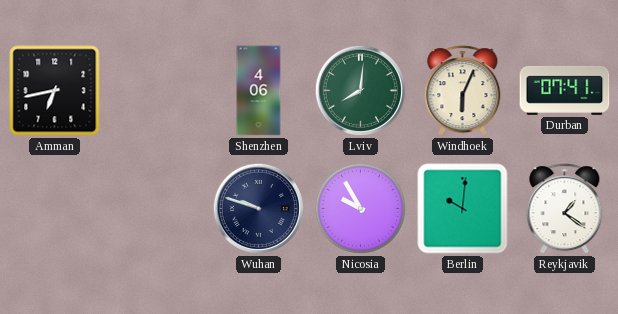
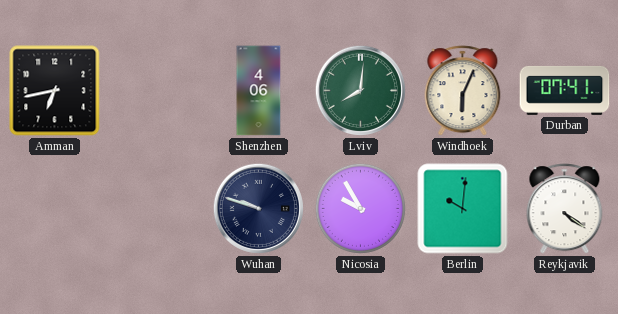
Reykjavik: 1:21 -> 4:21
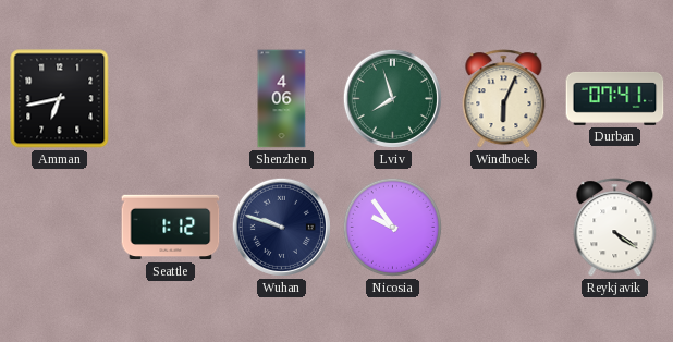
Lviv: 8:01 -> 7:57
Seattle: none -> 1:12
Nicosia: 9:55 -> 9:54
Berlin: 10:01 -> none
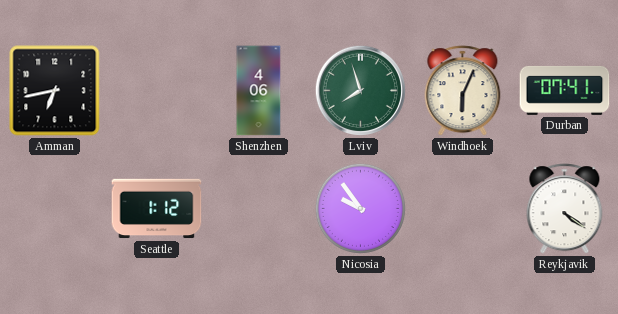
Wuhan: 9:48 -> none
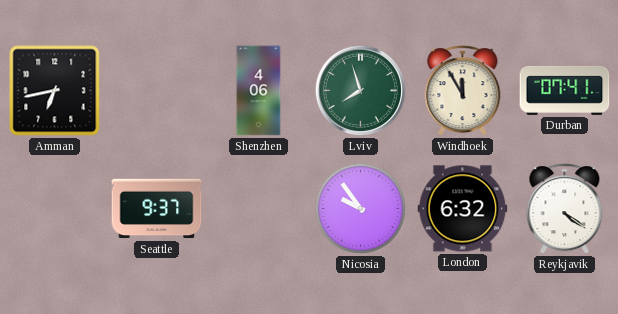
Windhoek: 6:04 -> 11:55
Seattle: 1:12 -> 9:37
London: none -> 6:32
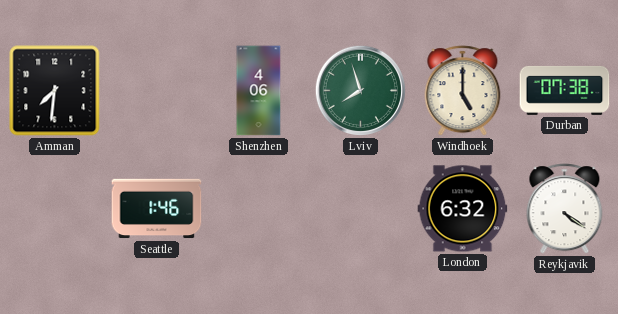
Amman: 6:43 -> 7:31
Windhoek: 11:55 -> 5:00
Durban: 07:41 -> 07:38
Seattle: 9:37 -> 1:46
Nicosia: 9:54 -> none
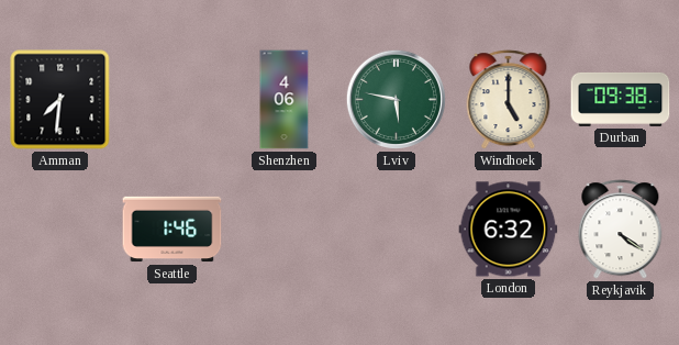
Lviv: 7:57 -> 5:47
Durban: 07:38 -> 09:38
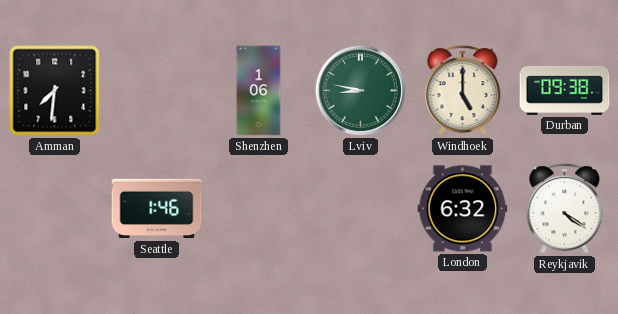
Shenzhen: 4:06 -> 1:06
Lviv: 5:47 -> 8:47
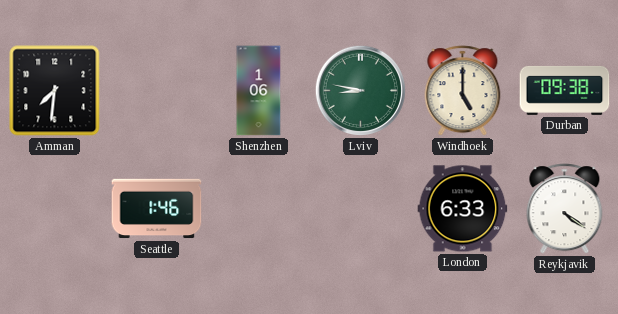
London: 6:32 -> 6:33
